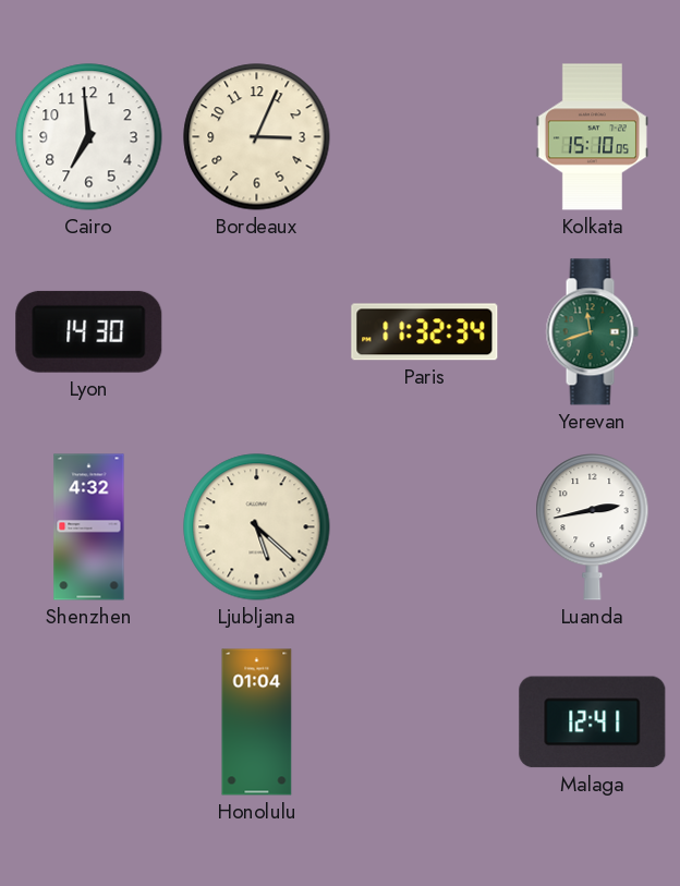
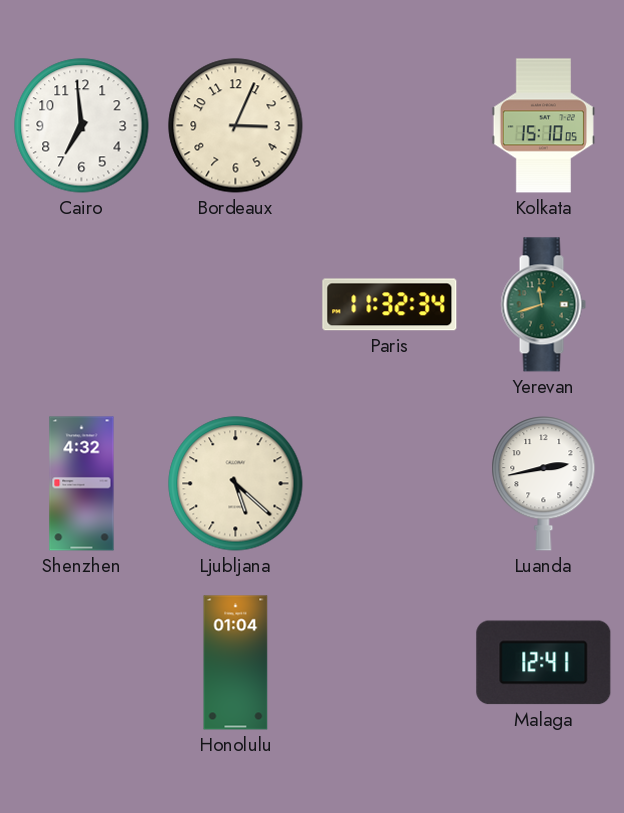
Lyon: 14:30 -> none
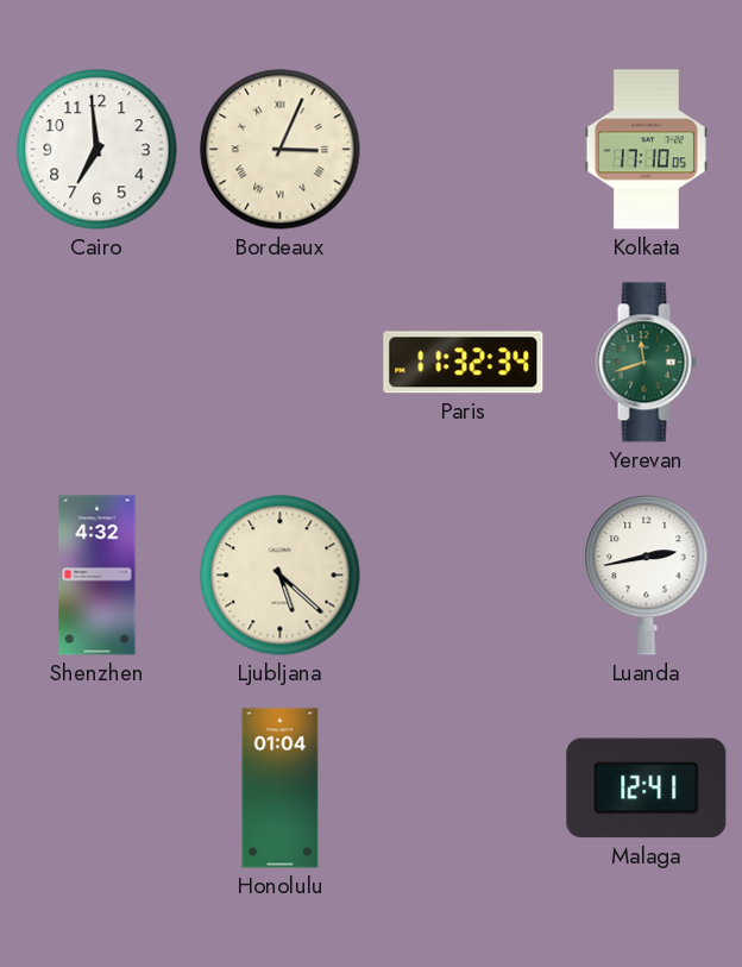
Bordeaux numerals: Arabic -> Roman
Kolkata: 15:10 -> 17:10
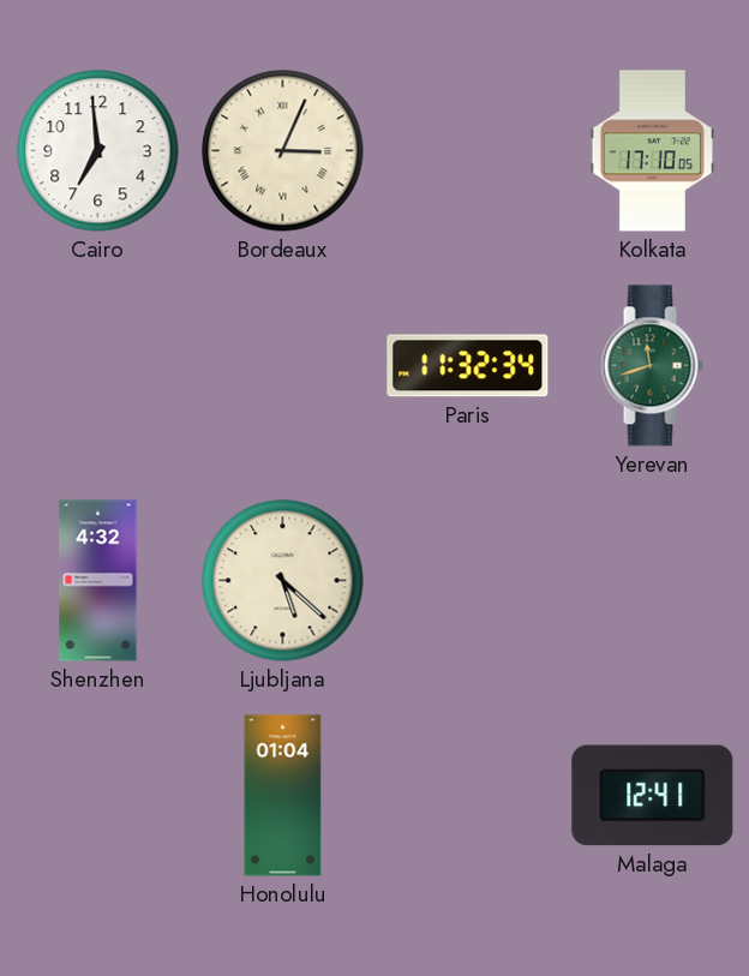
Luanda: 2:43 -> none
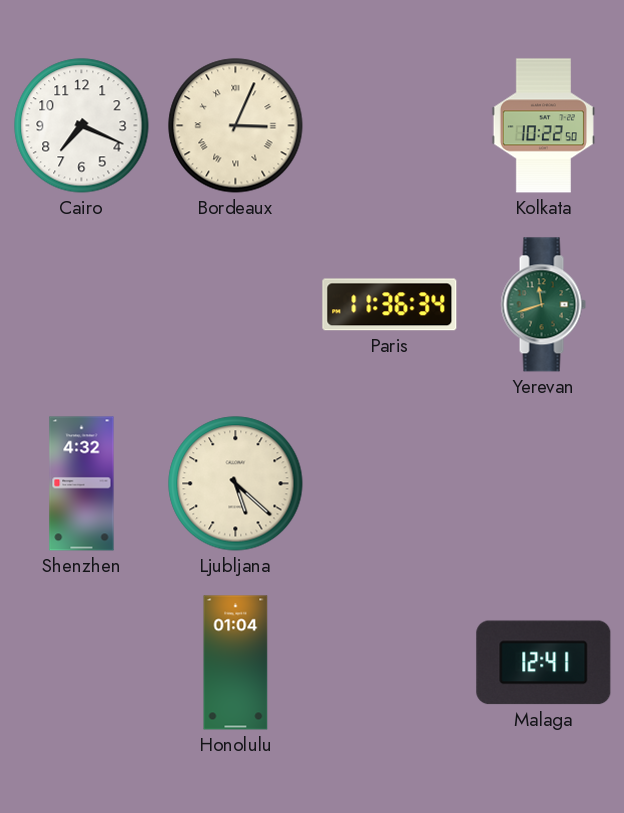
Cairo: 6:59 -> 7:19
Kolkata: 17:10 -> 10:22
Paris: 11:32 -> 11:36
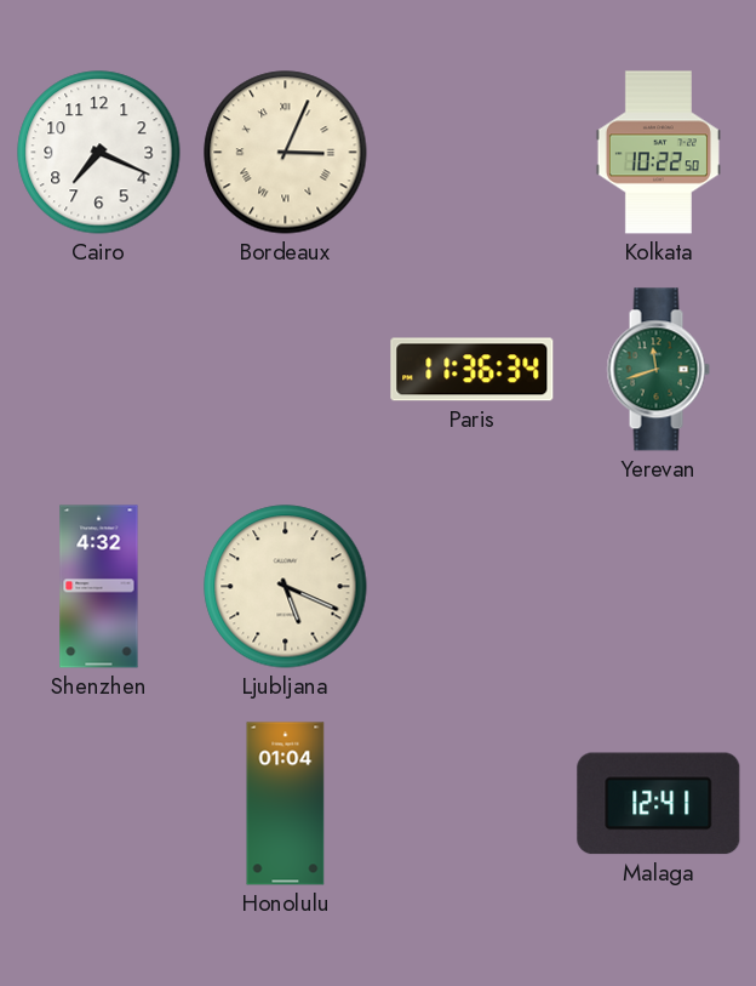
Ljubljana: 5:22 -> 5:19
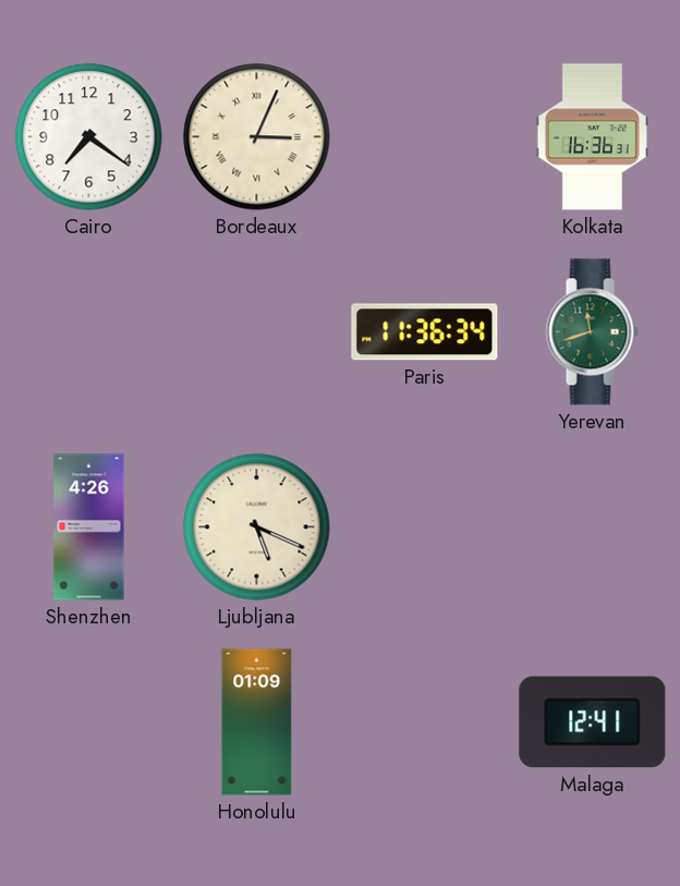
Cairo: 7:19 -> 7:21
Kolkata: 10:22 -> 16:36
Shenzhen: 4:32 -> 4:26
Honolulu: 01:04 -> 01:09
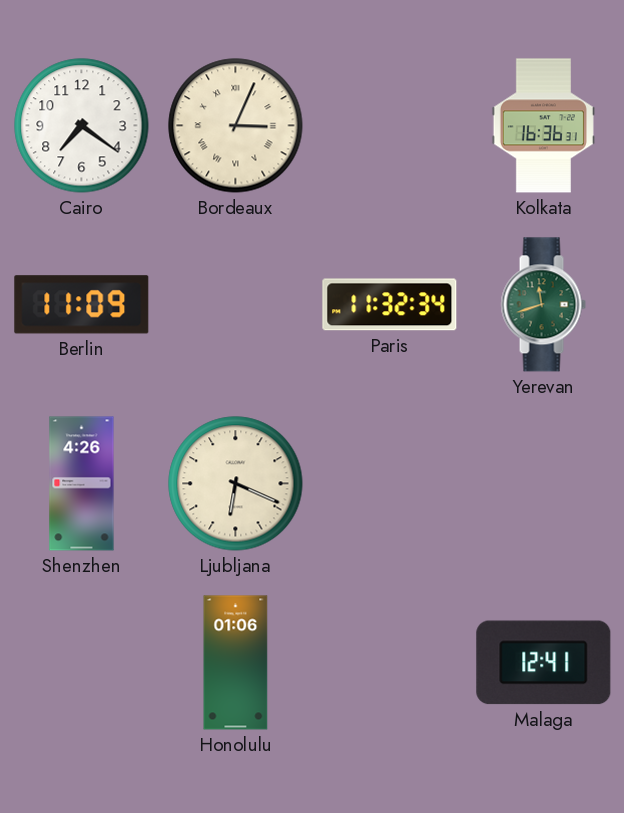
Berlin: none -> 11:09
Paris: 11:36 -> 11:32
Ljubljana: 5:19 -> 6:19
Honolulu: 01:09 -> 01:06
